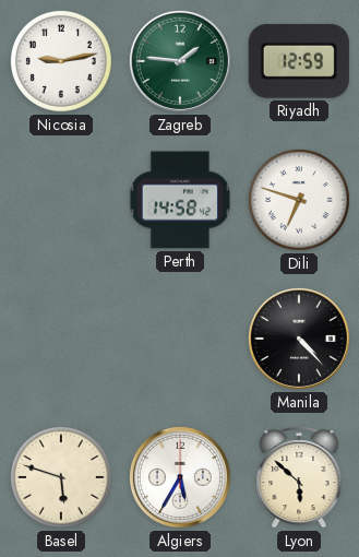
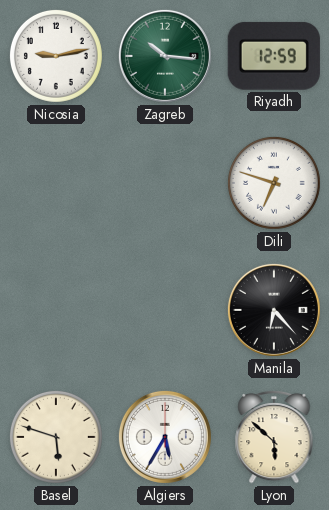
Zagreb: 1:46 -> 10:16
Perth: 14:58 -> none
Manila: 4:23 -> 6:23
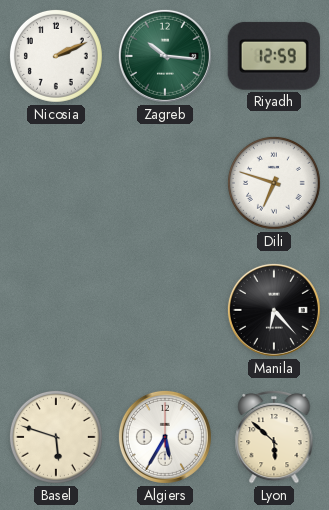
Nicosia: 9:13 -> 2:11
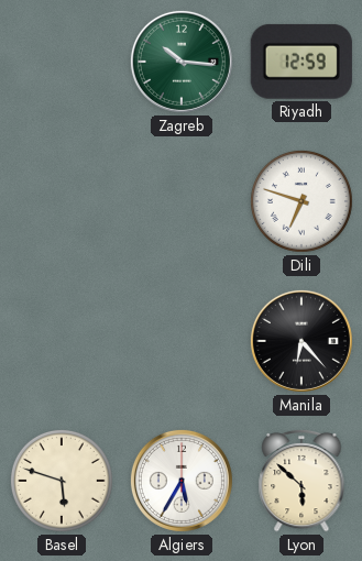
Nicosia: 2:11 -> none
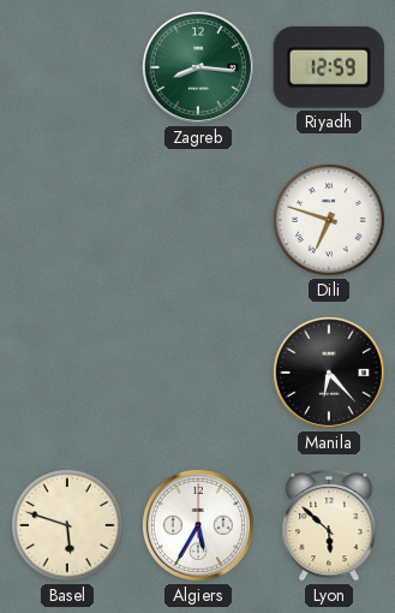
Zagreb: 10:16 -> 8:16
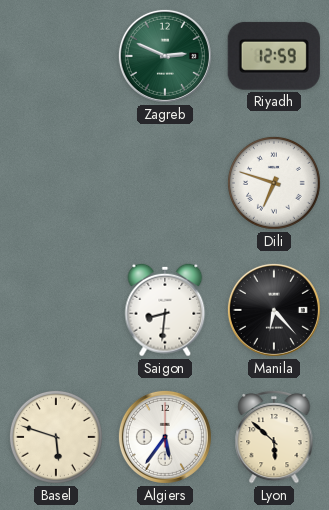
Zagreb: 8:16 -> 2:49
Saigon: none -> 8:31
Algiers: 5:35 -> 5:36
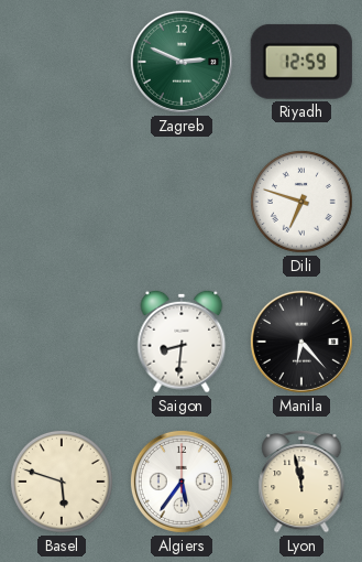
Lyon: 5:52 -> 11:58
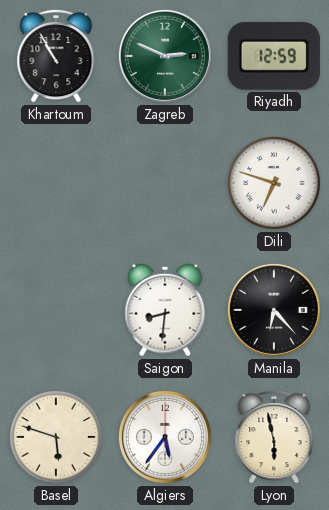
Khartoum: none -> 10:55
Lyon: 11:58 -> 5:58
